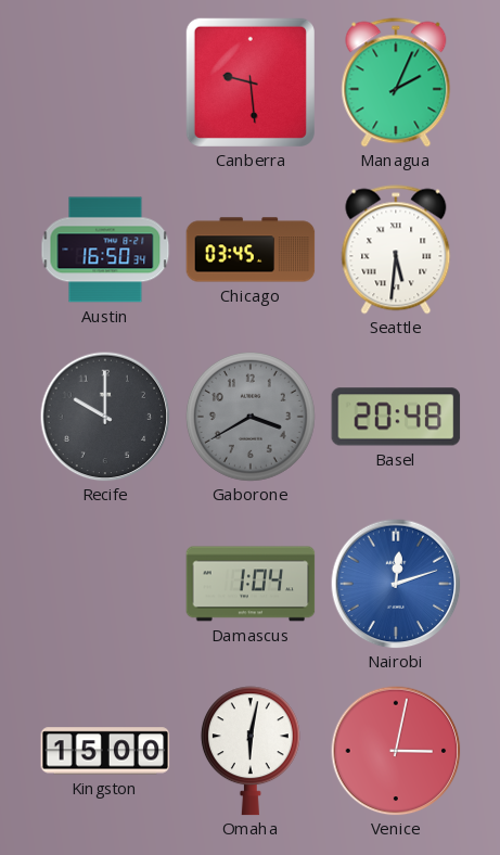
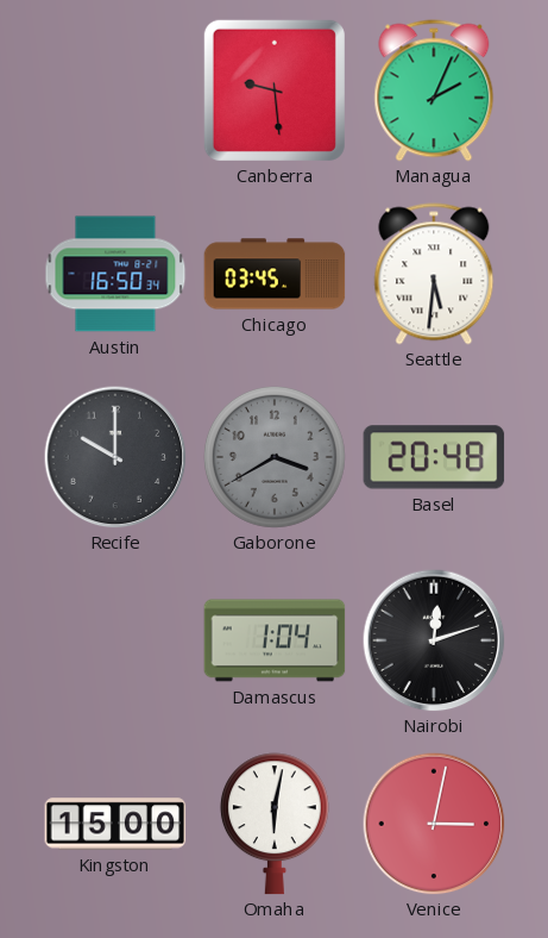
Nairobi dial: blue -> black
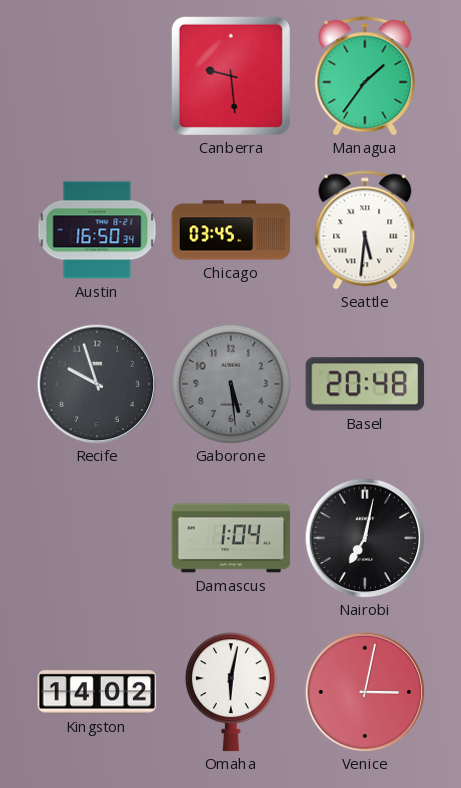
Managua: 2:04 -> 1:36
Recife: 10:00 -> 9:57
Gaborone: 3:40 -> 5:29
Nairobi: 12:12 -> 7:02
Kingston: 15:00 -> 14:02
